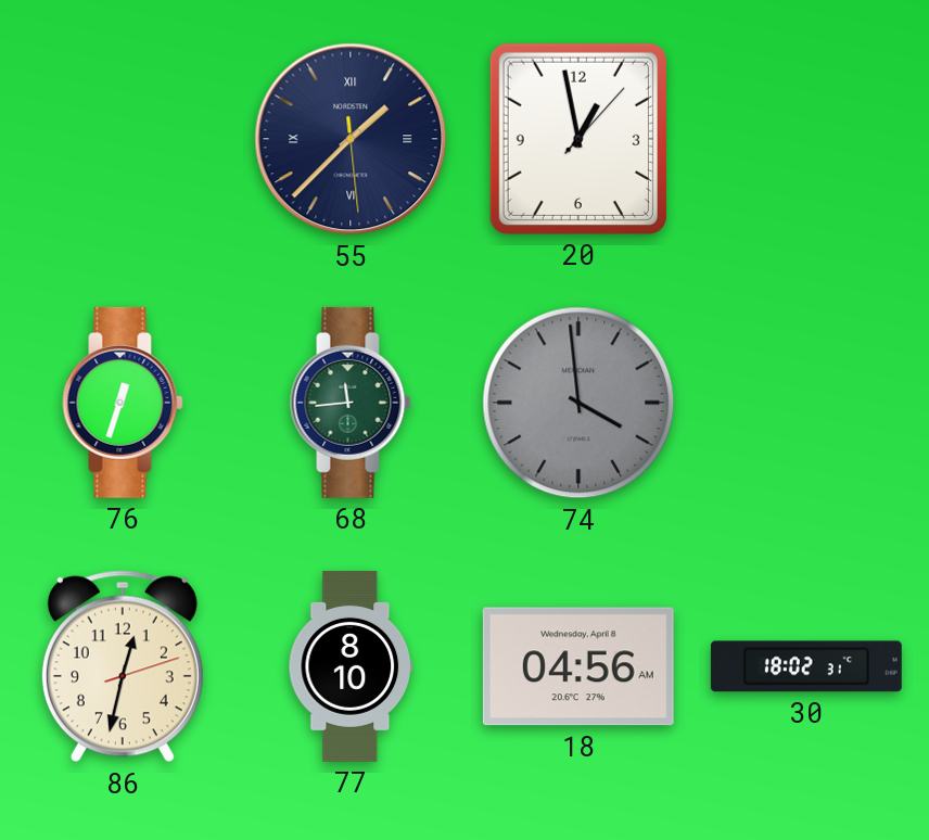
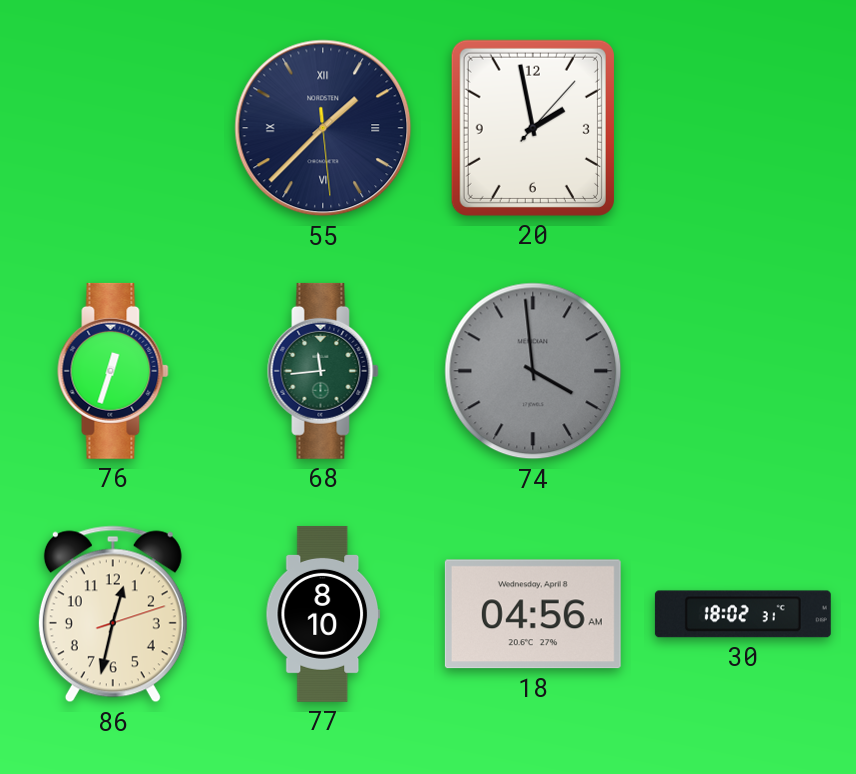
20: 12:58 -> 1:58
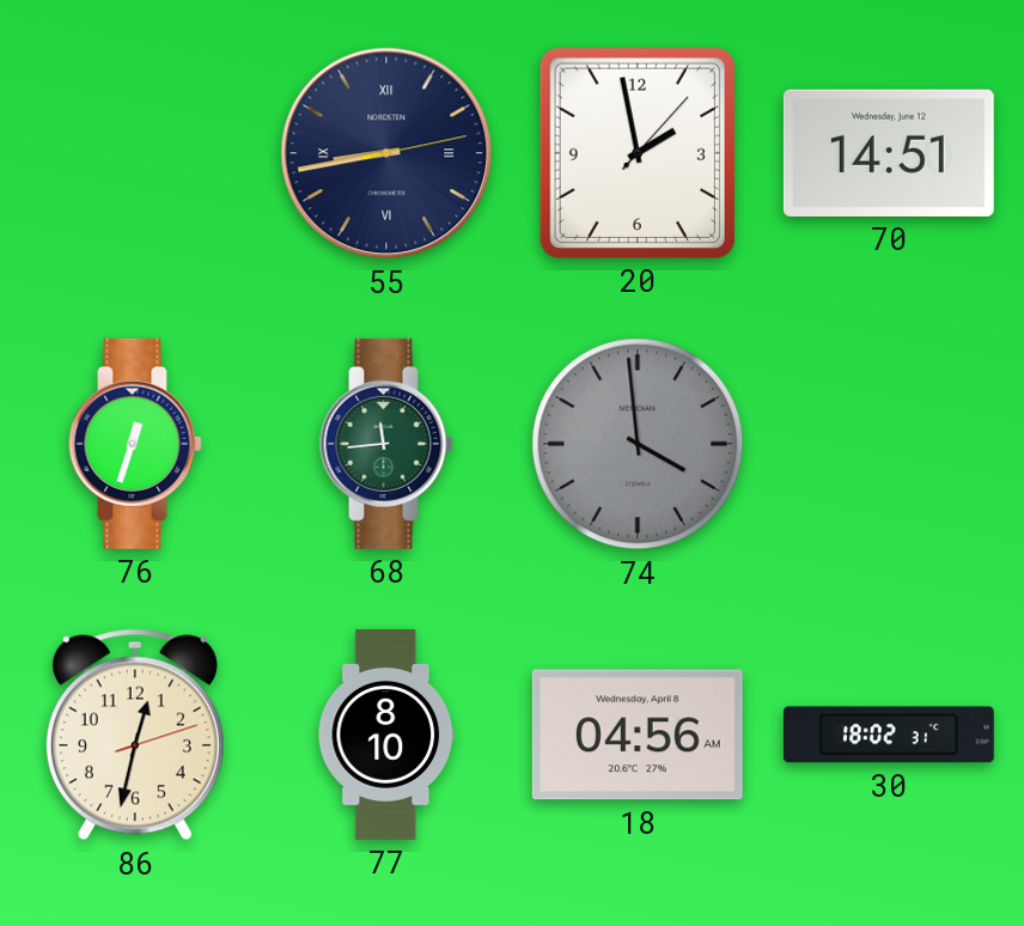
55: 1:37 -> 8:43
70: none -> 14:51
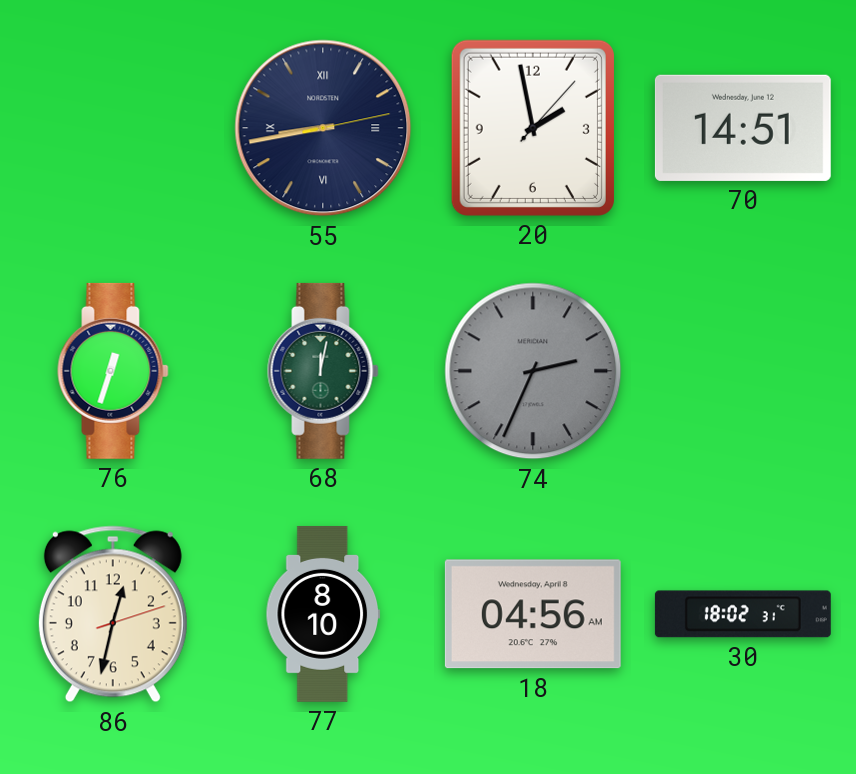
68: 11:44 -> 12:02
74: 3:59 -> 2:34
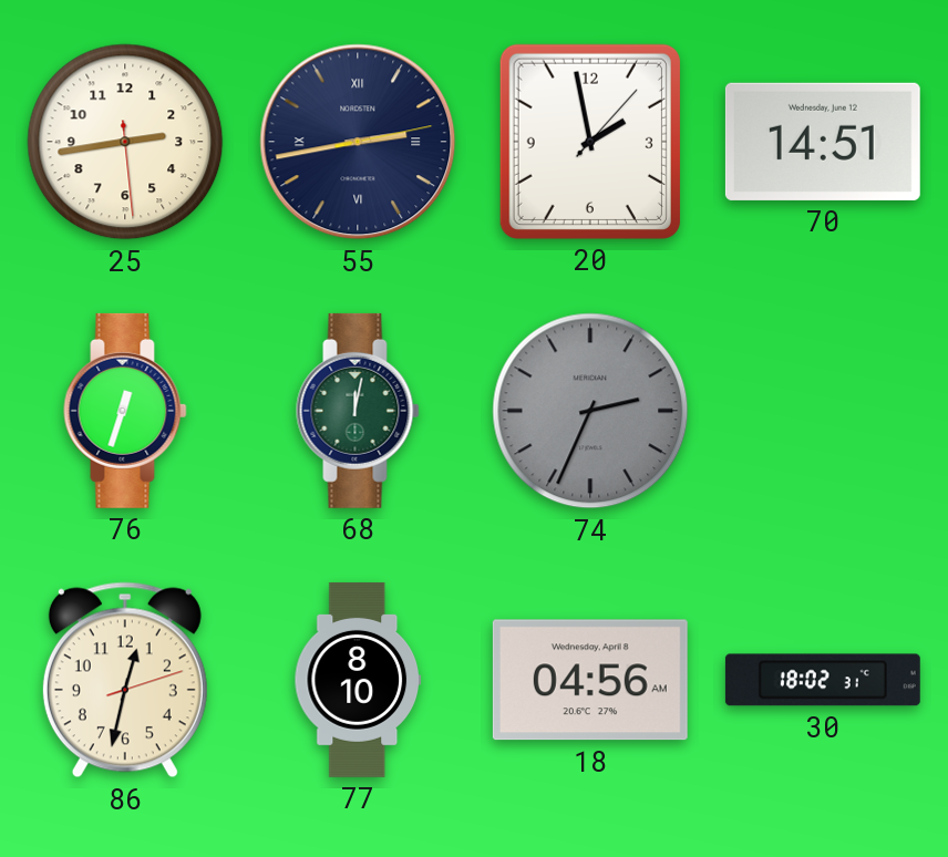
25: none -> 2:43
55: 8:43 -> 2:43
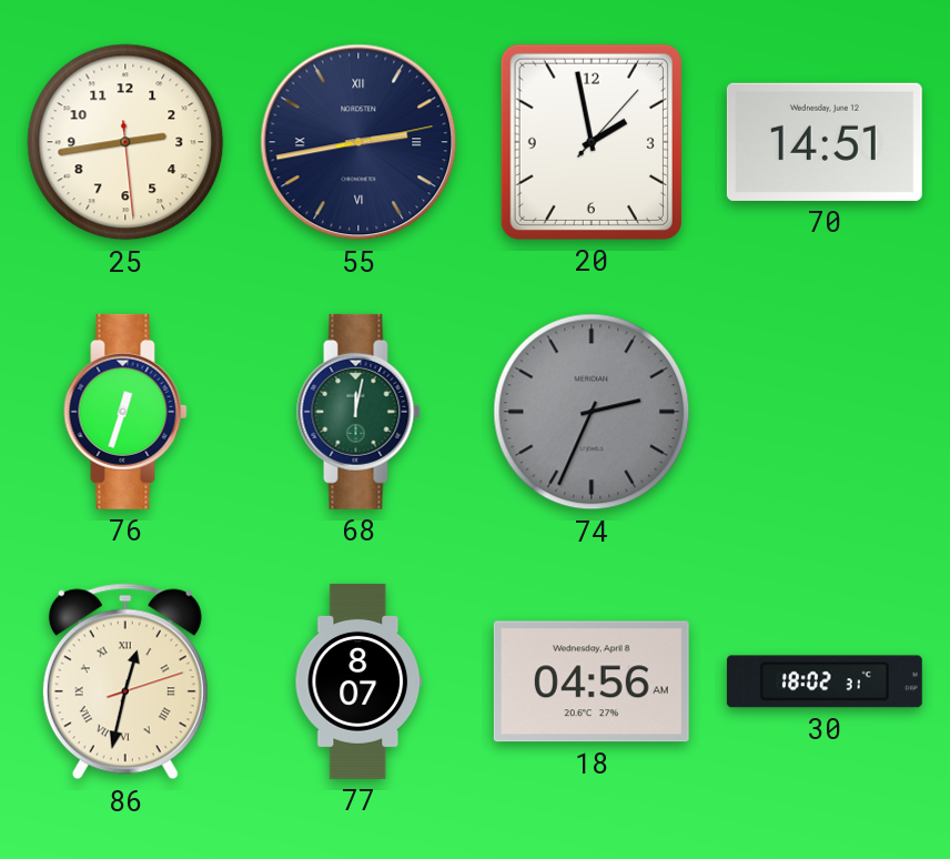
86 numerals: Arabic -> Roman
77: 8:10 -> 8:07
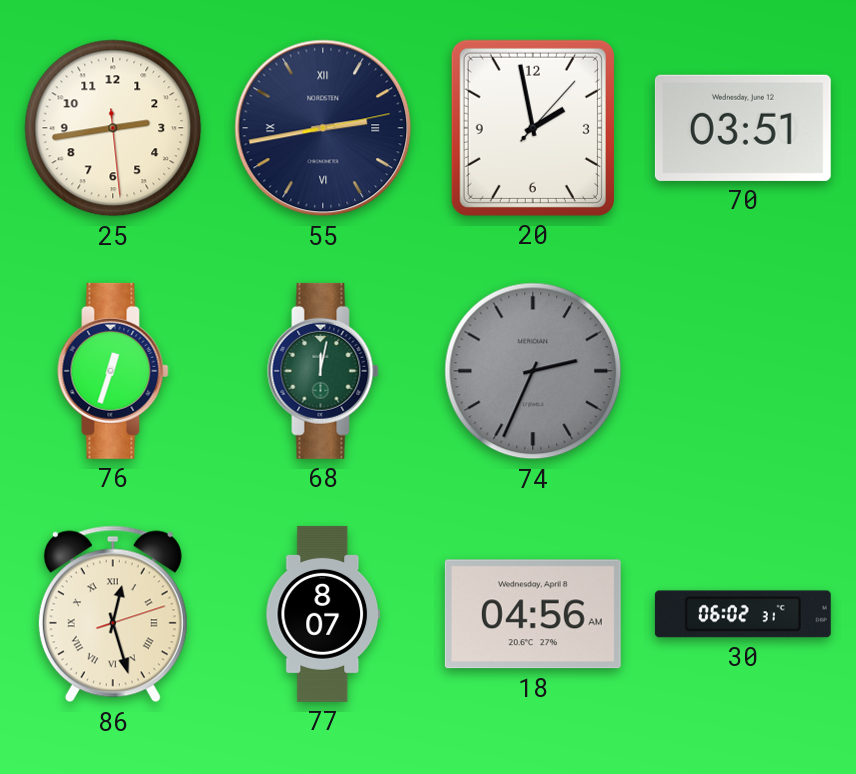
70: 14:51 -> 03:51
86: 12:32 -> 12:27
30: 18:02 -> 06:02
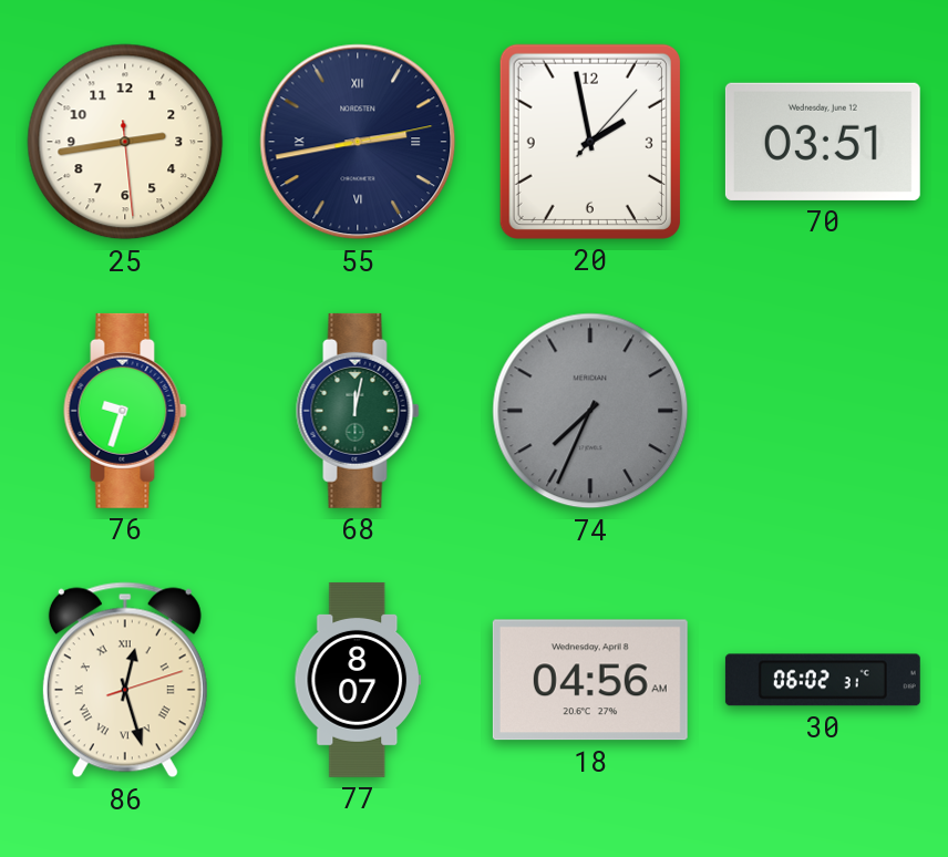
76: 12:33 -> 9:33
74: 2:34 -> 7:34
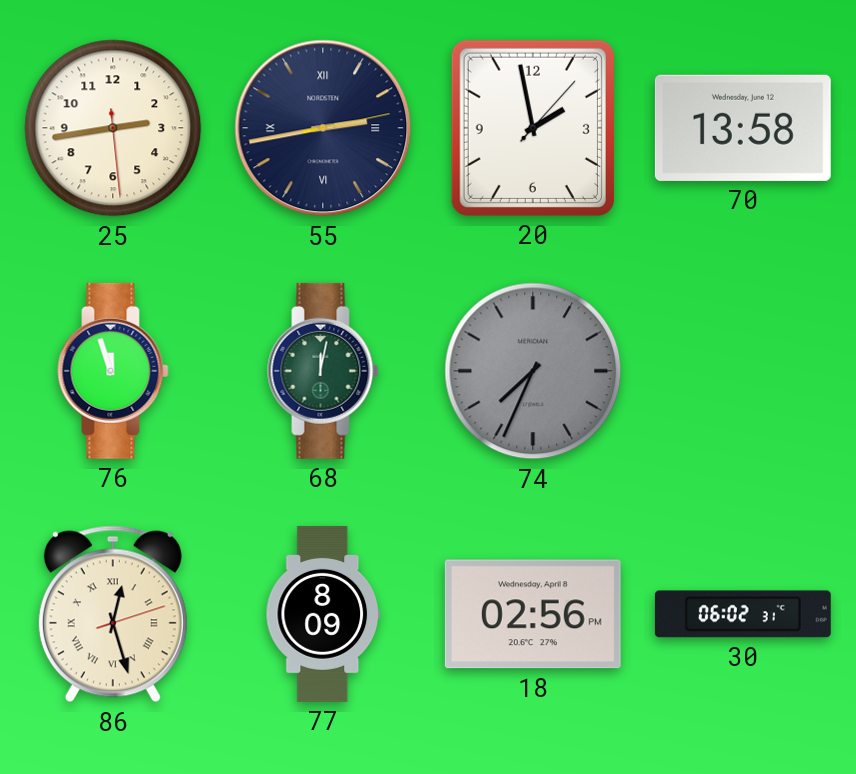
70: 03:51 -> 13:58
76: 9:33 -> 11:57
77: 8:07 -> 8:09
18: 04:56 -> 02:56
